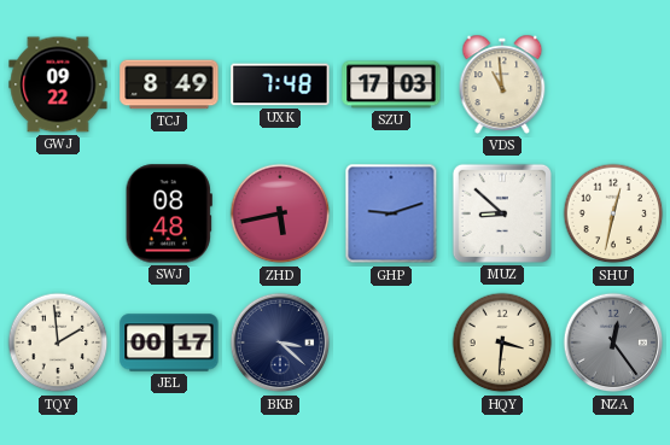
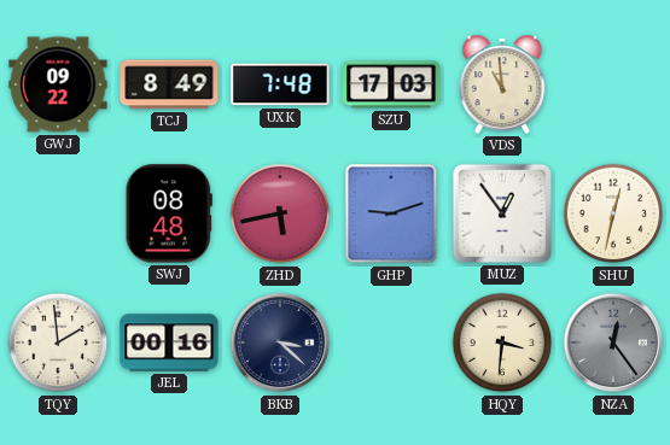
MUZ: 8:52 -> 12:54
JEL: 00:17 -> 00:16
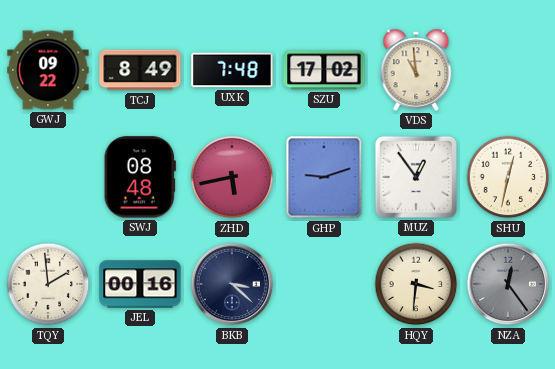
SZU: 17:03 -> 17:02
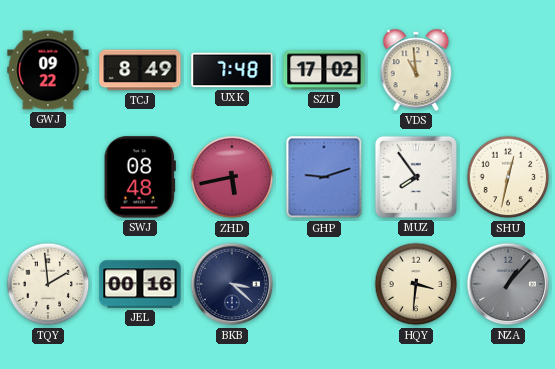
MUZ: 12:54 -> 7:54
NZA: 12:24 -> 1:07
